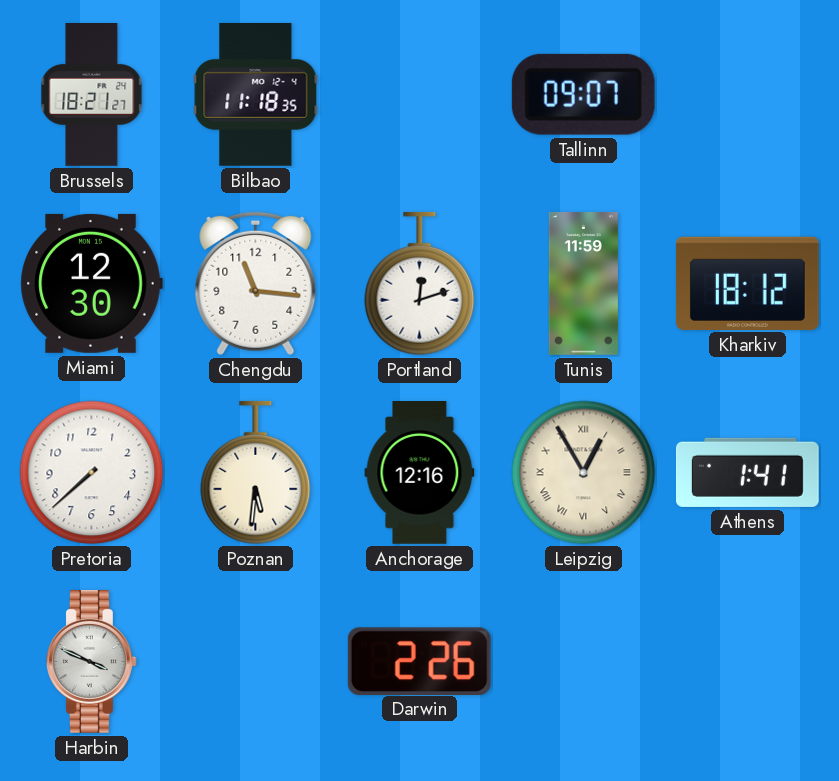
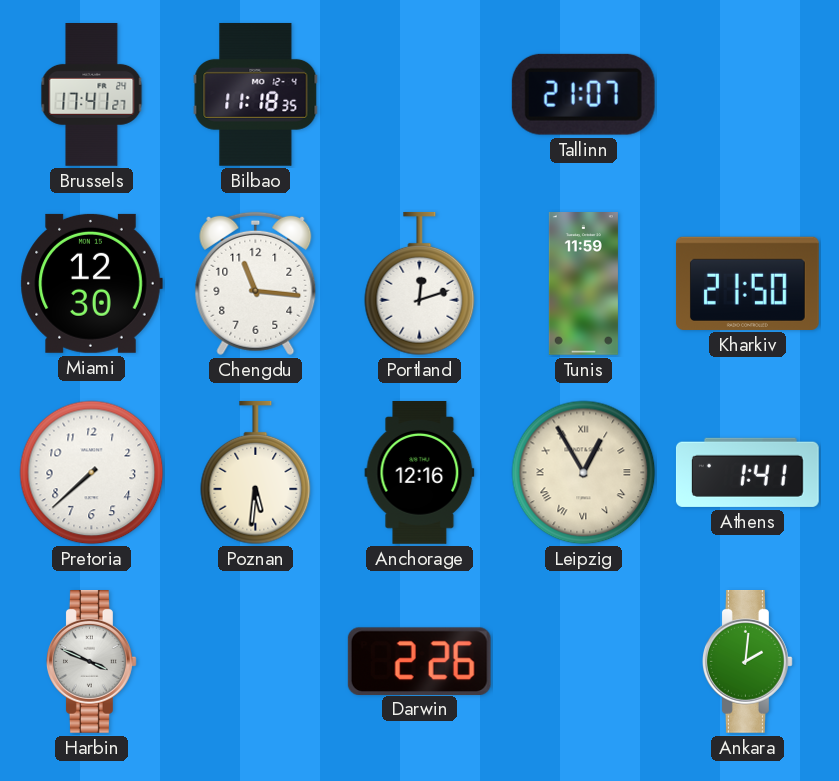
Brussels: 18:21 -> 17:41
Tallinn: 09:07 -> 21:07
Kharkiv: 18:12 -> 21:50
Ankara: none -> 2:01
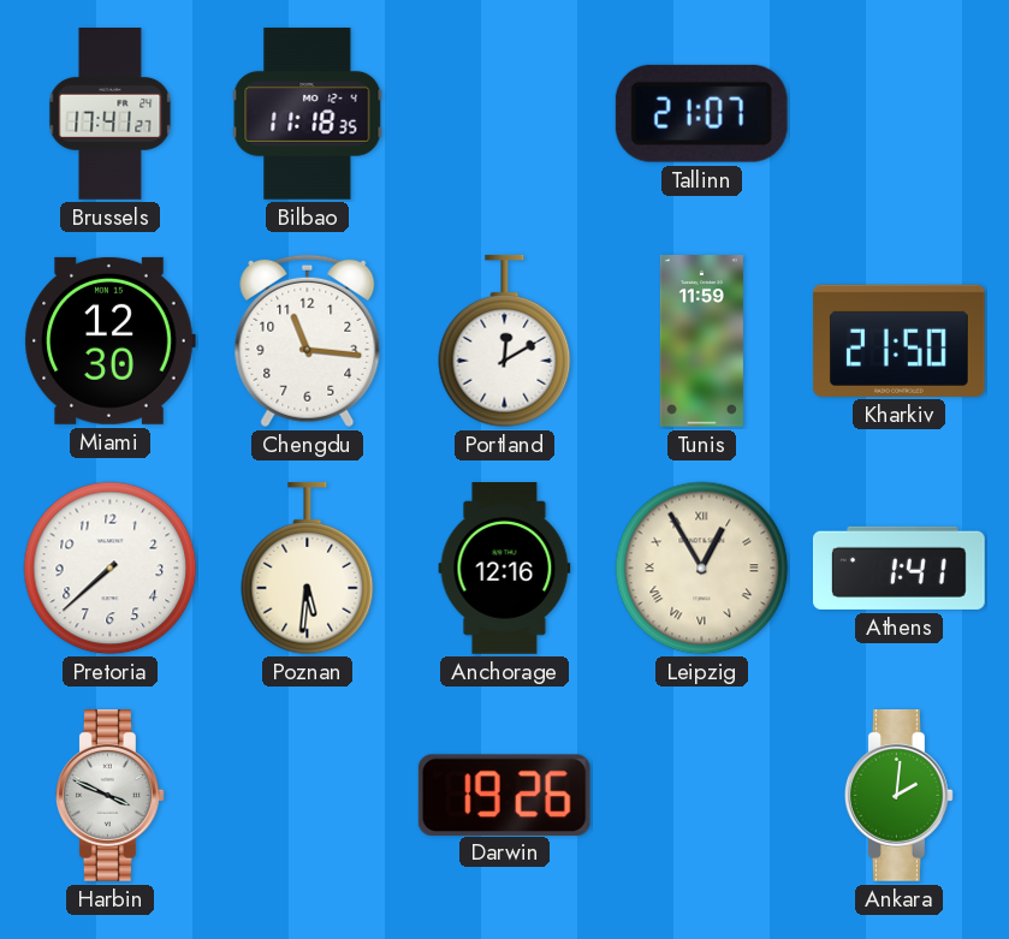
Portland: 12:12 -> 12:10
Darwin: 2:26 -> 19:26
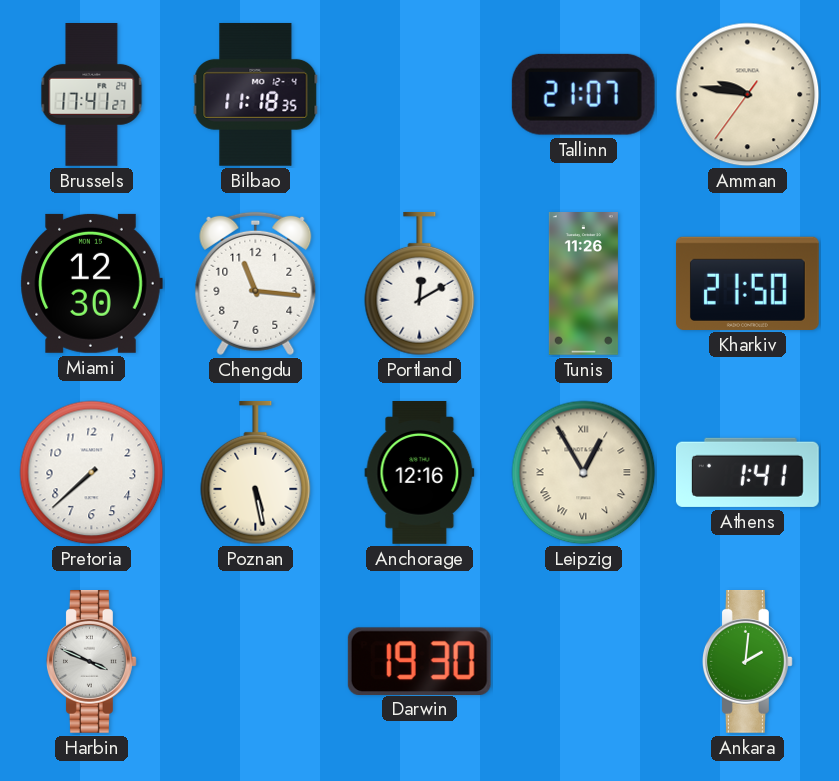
Amman: none -> 9:46
Tunis: 11:59 -> 11:26
Poznan: 5:31 -> 5:28
Darwin: 19:26 -> 19:30
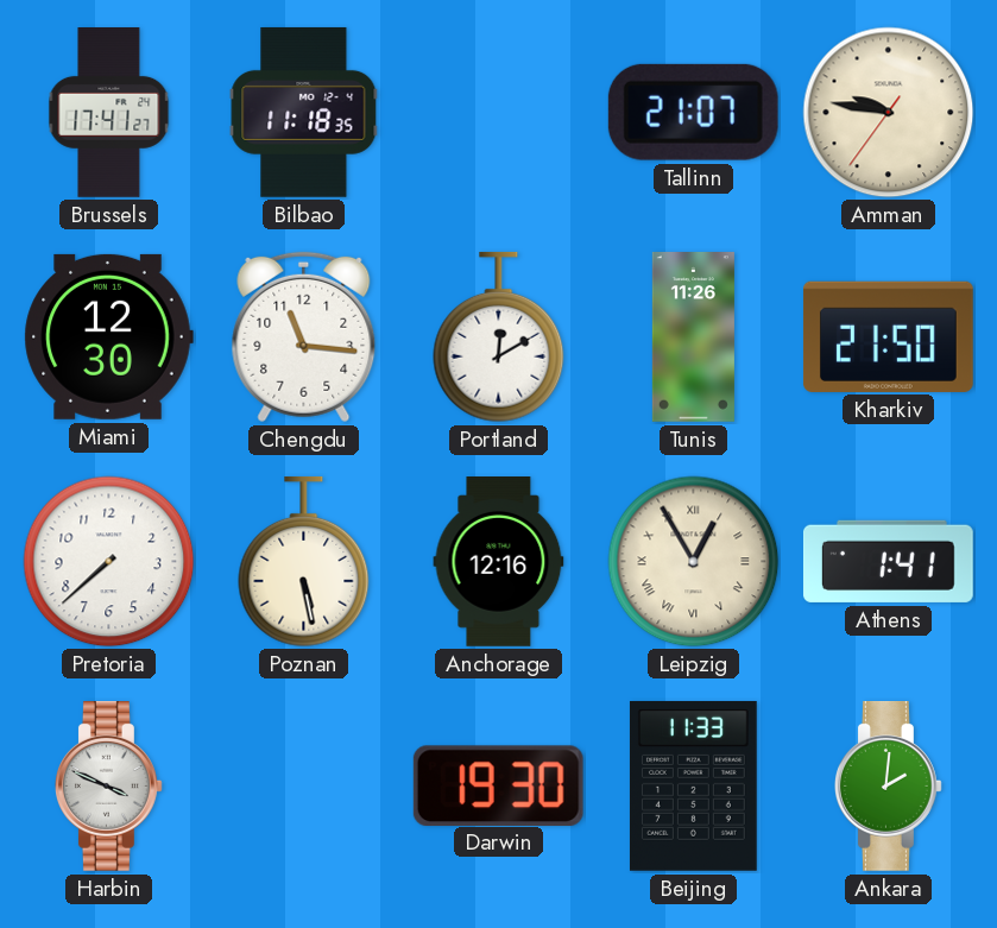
Beijing: none -> 11:33
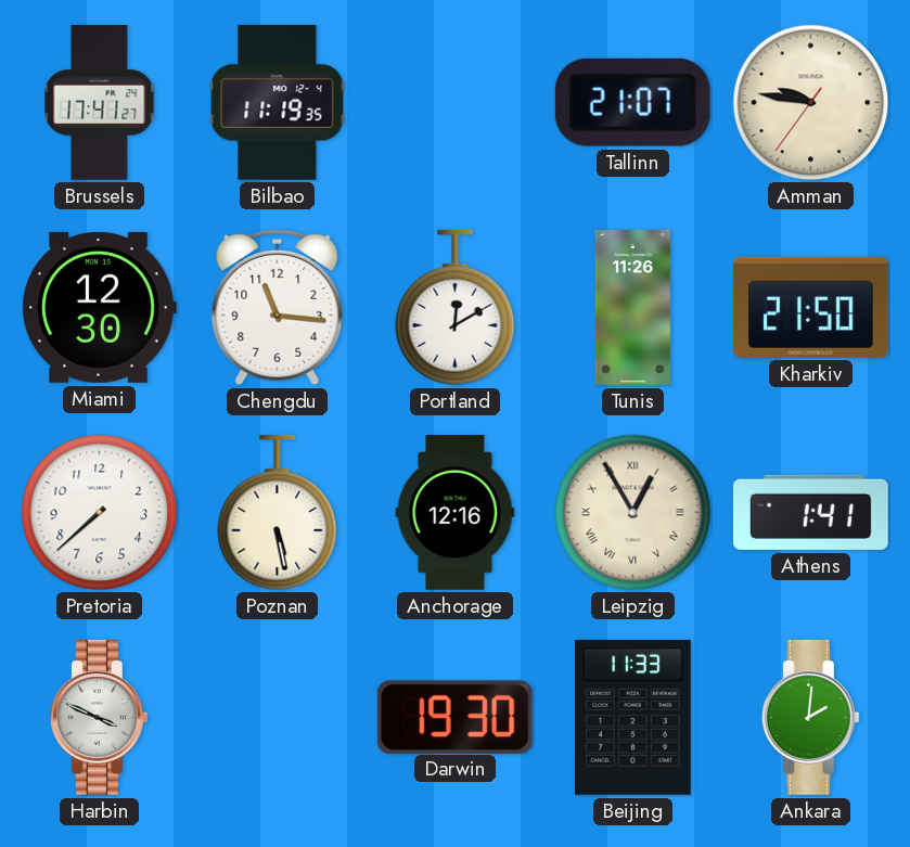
Bilbao: 11:18 -> 11:19
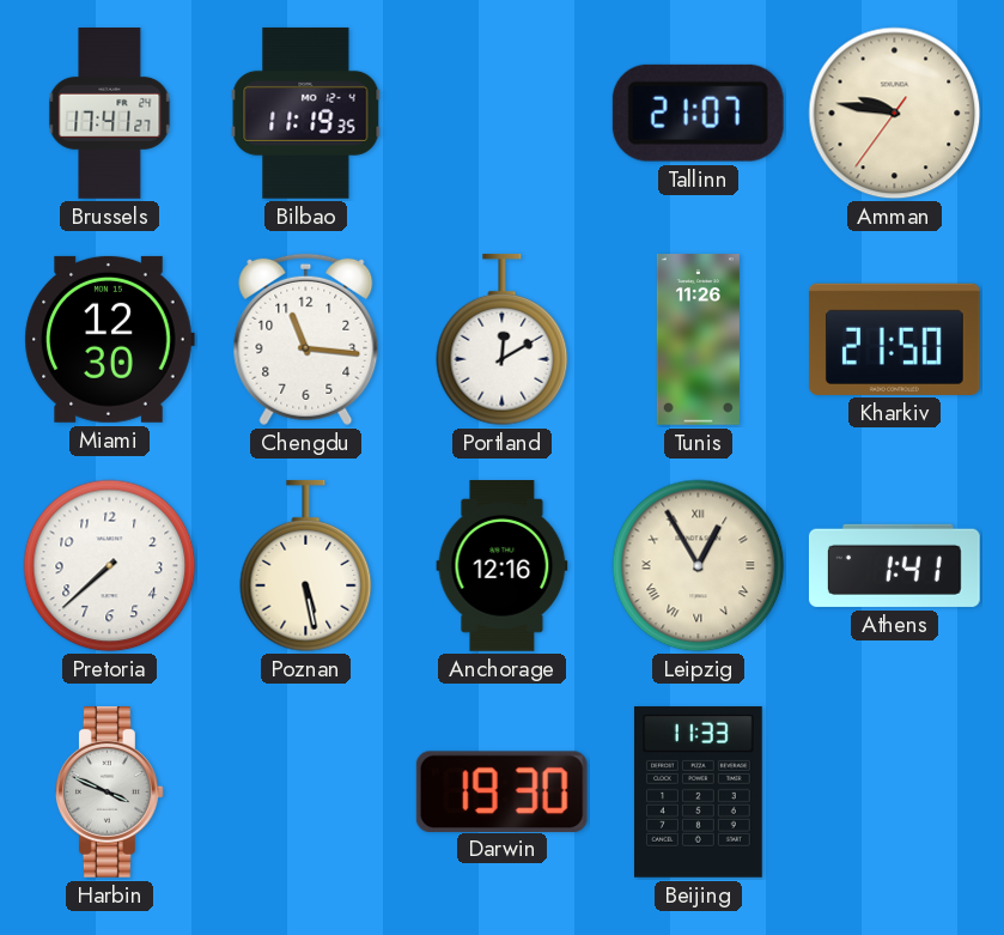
Ankara: 2:01 -> none
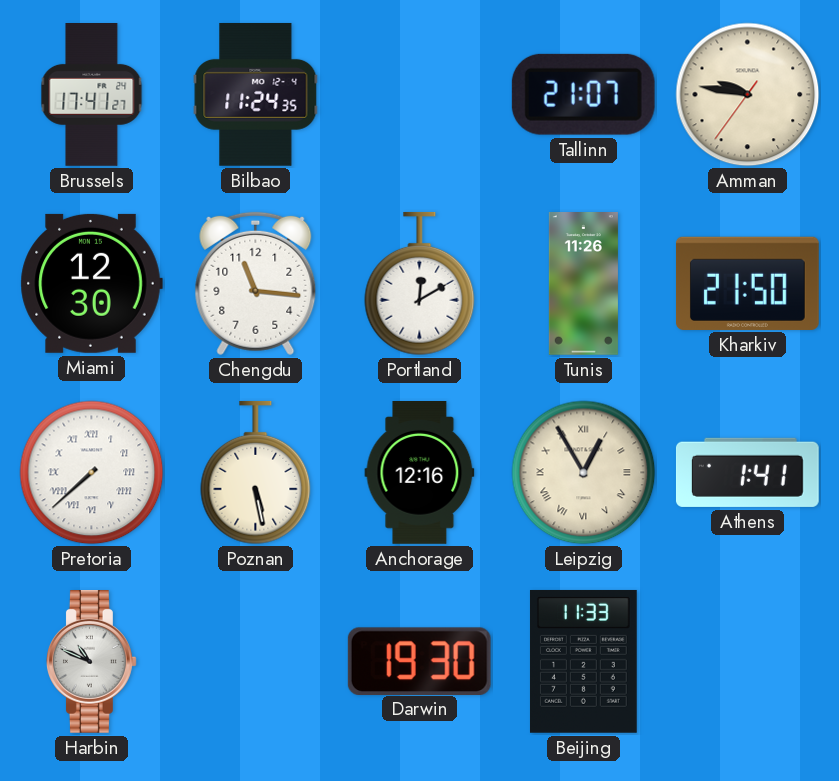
Bilbao: 11:19 -> 11:24
Pretoria numerals: Arabic -> Roman
Harbin: 3:49 -> 10:49
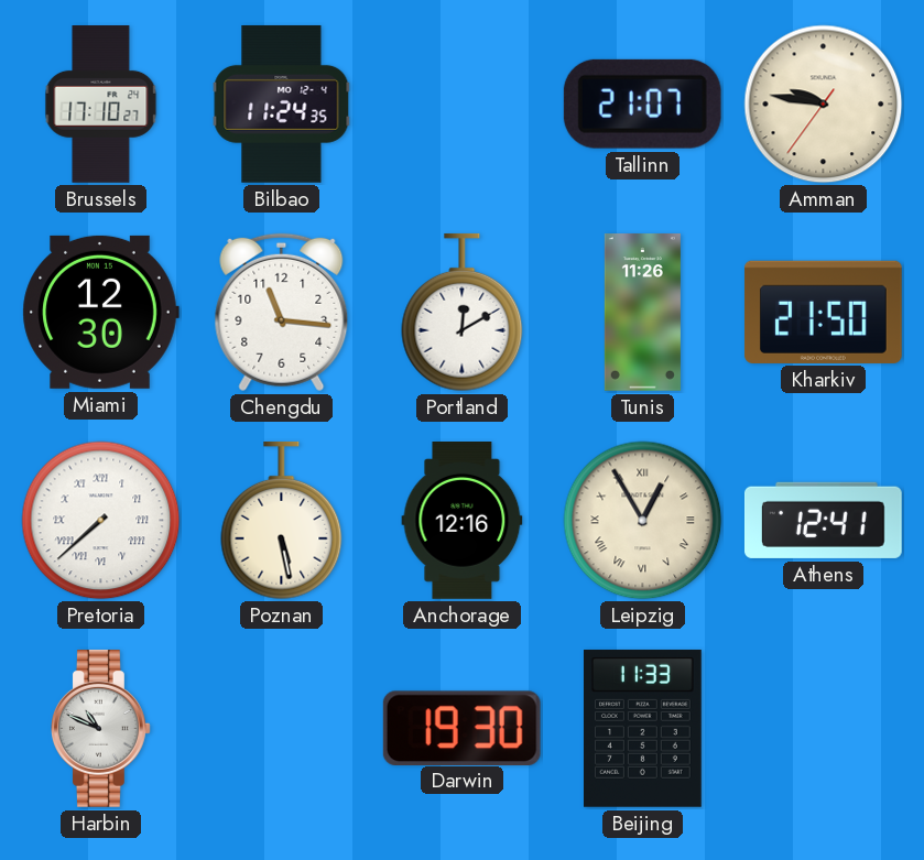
Brussels: 17:41 -> 17:10
Athens: 1:41 -> 12:41
